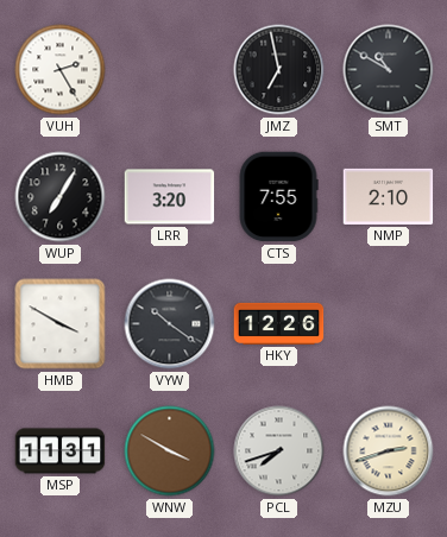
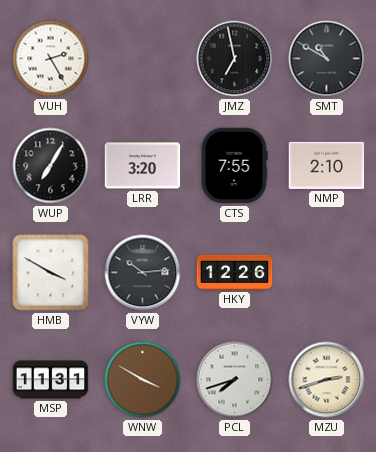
VYW: 10:21 -> 10:14
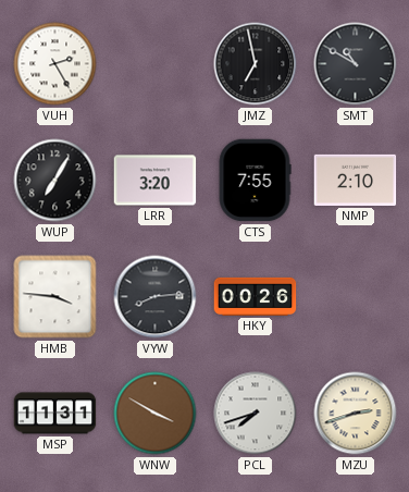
HMB: 3:50 -> 3:46
VYW: 10:14 -> 8:14
HKY: 12:26 -> 00:26
